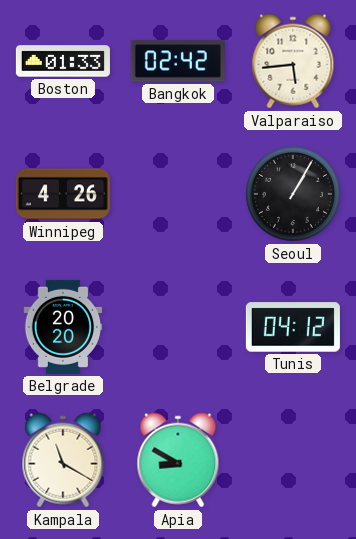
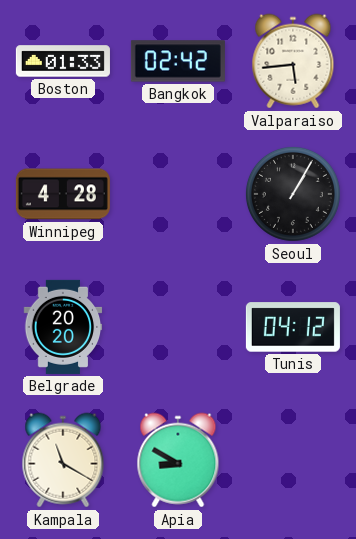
Winnipeg: 4:26 -> 4:28
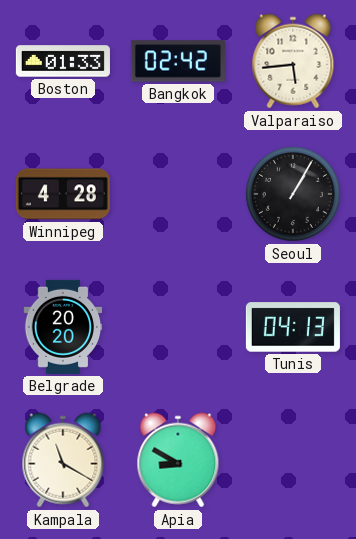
Tunis: 04:12 -> 04:13
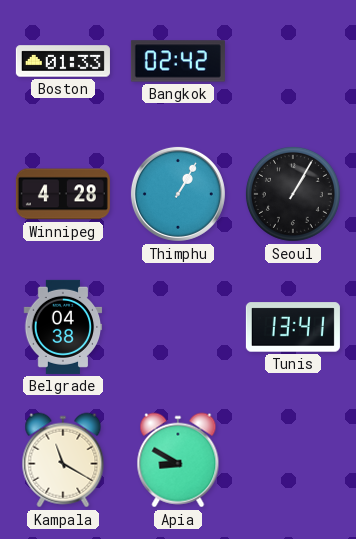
Valparaiso: 5:44 -> none
Thimphu: none -> 1:05
Belgrade: 20:20 -> 04:38
Tunis: 04:13 -> 13:41
